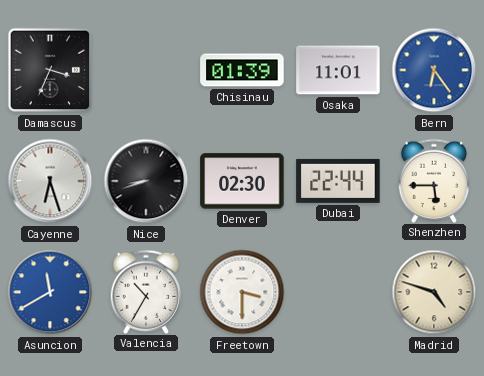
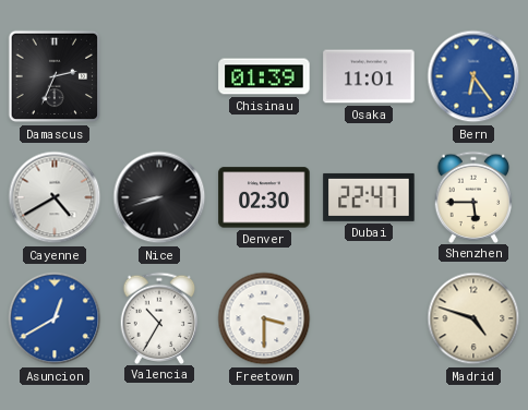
Damascus: 3:34 -> 2:34
Cayenne: 6:27 -> 4:40
Dubai: 22:44 -> 22:47
Asuncion: 11:40 -> 12:40
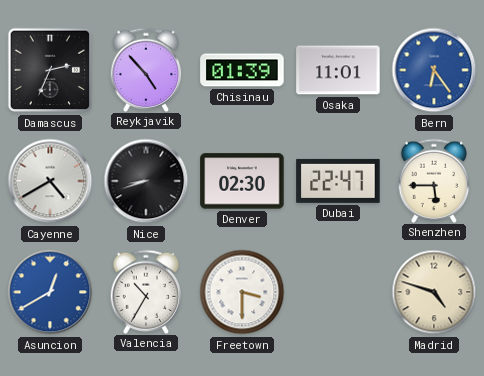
Reykjavik: none -> 4:53
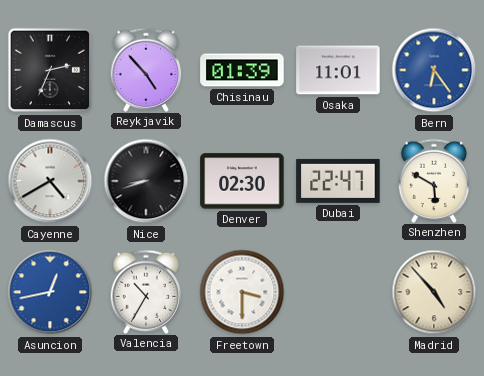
Shenzhen: 5:45 -> 5:50
Asuncion: 12:40 -> 12:43
Madrid: 4:48 -> 4:53
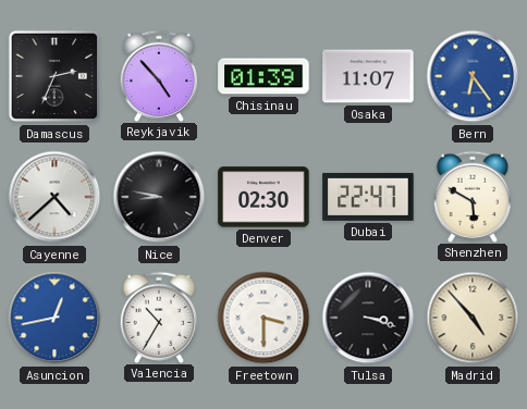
Osaka: 11:01 -> 11:07
Cayenne: 4:40 -> 4:38
Nice: 8:42 -> 8:47
Tulsa: none -> 3:18
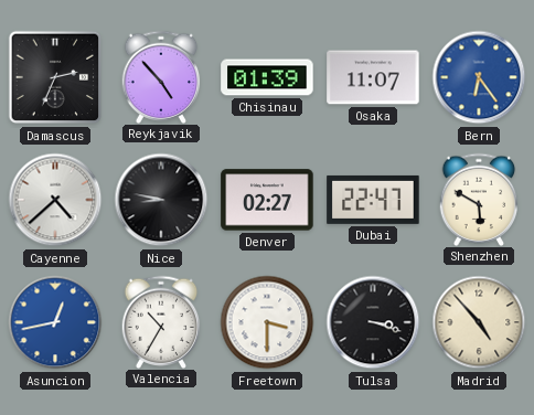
Denver: 02:30 -> 02:27
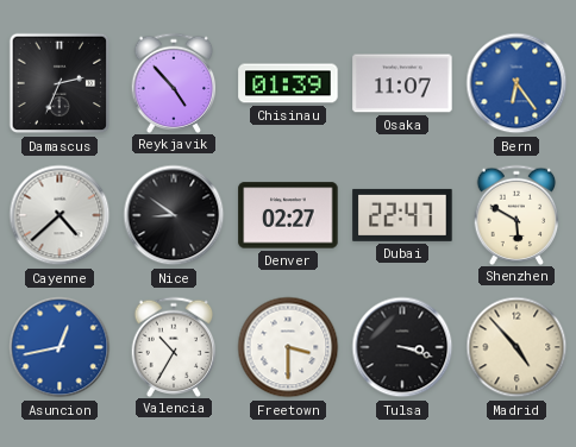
Nice: 8:47 -> 8:51
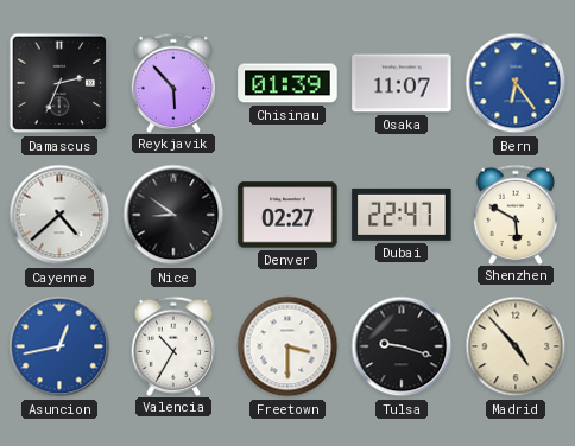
Reykjavik: 4:53 -> 5:53
Tulsa: 3:18 -> 9:18
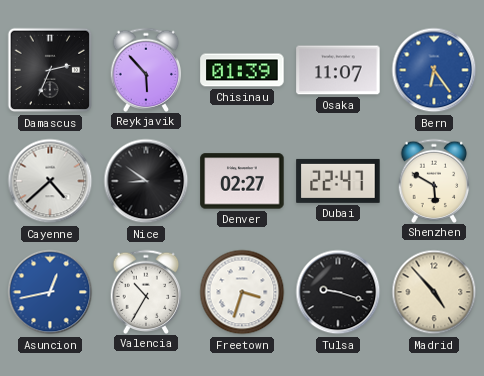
Freetown: 3:30 -> 3:33
